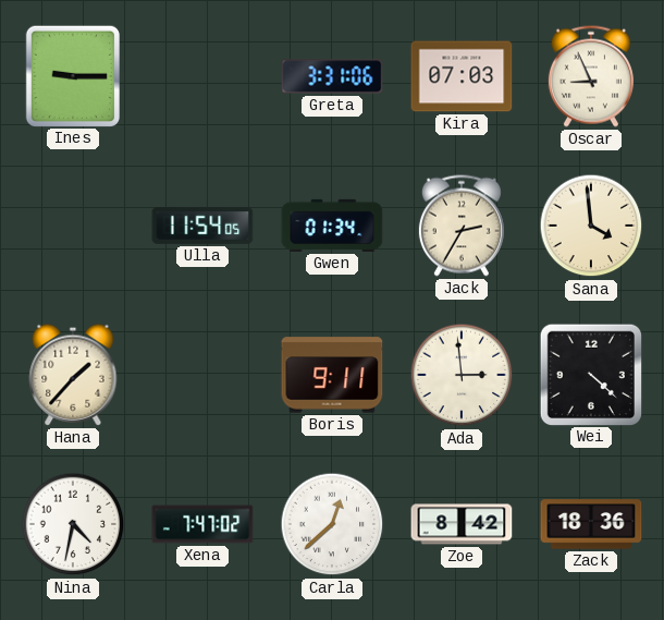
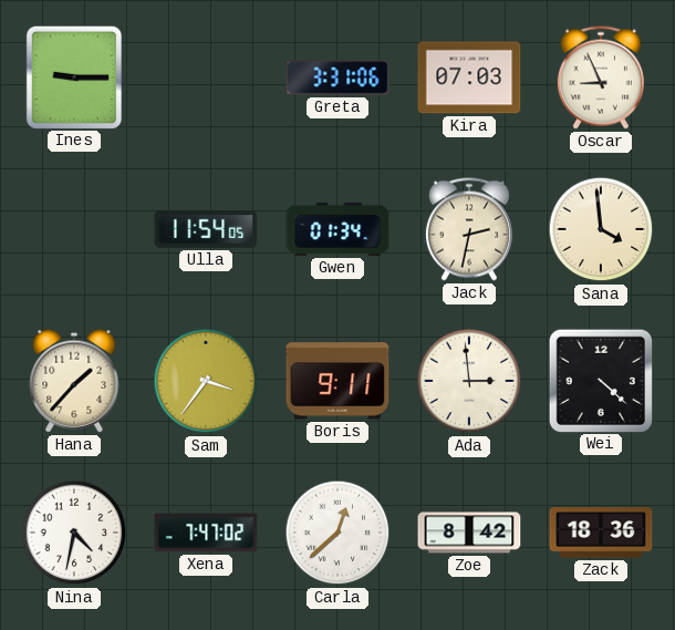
Jack: 2:35 -> 2:32
Sam: none -> 3:36
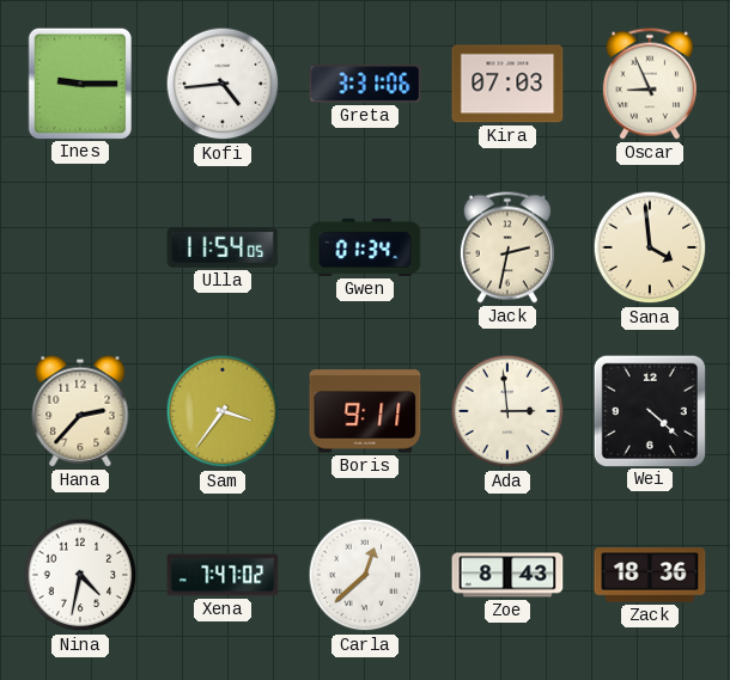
Kofi: none -> 4:44
Hana: 1:37 -> 2:37
Zoe: 8:42 -> 8:43
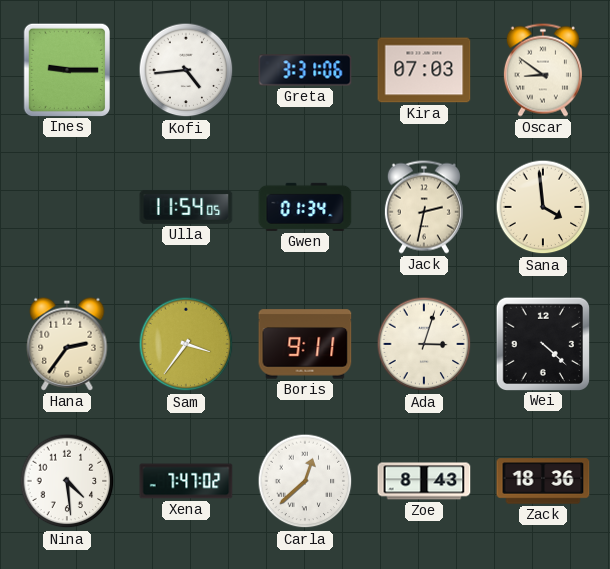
Oscar: 8:56 -> 8:51
Hana: 2:37 -> 2:36
Ada: 2:59 -> 3:03
Nina: 4:32 -> 4:29
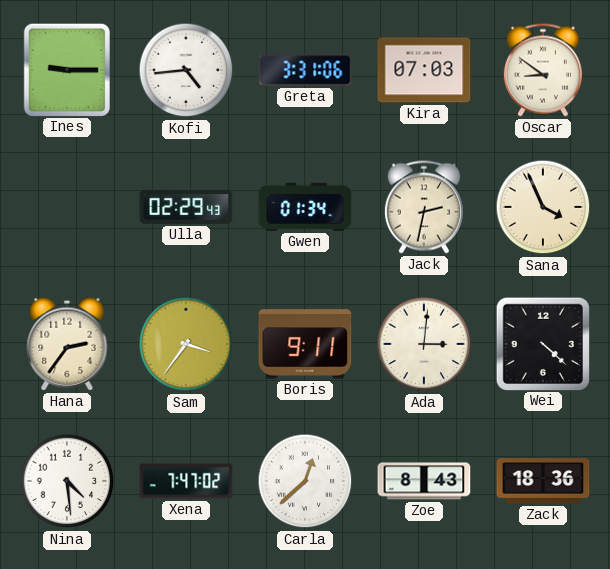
Ulla: 11:54 -> 02:29
Sana: 3:59 -> 3:56
Ada: 3:03 -> 3:01
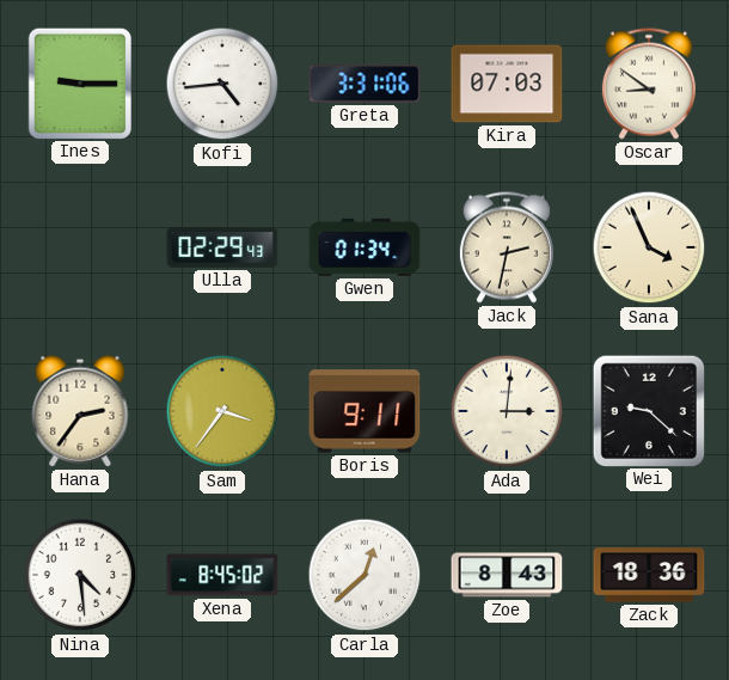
Wei: 4:22 -> 9:22
Xena: 7:47 -> 8:45
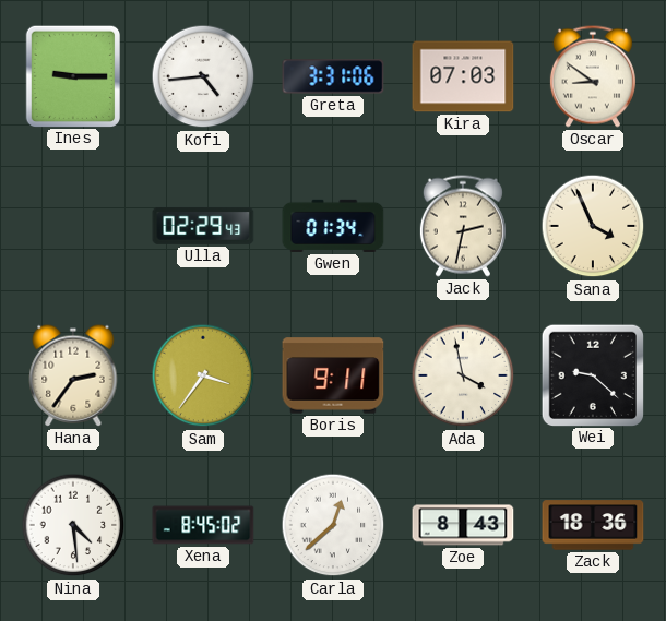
Ada: 3:01 -> 3:58
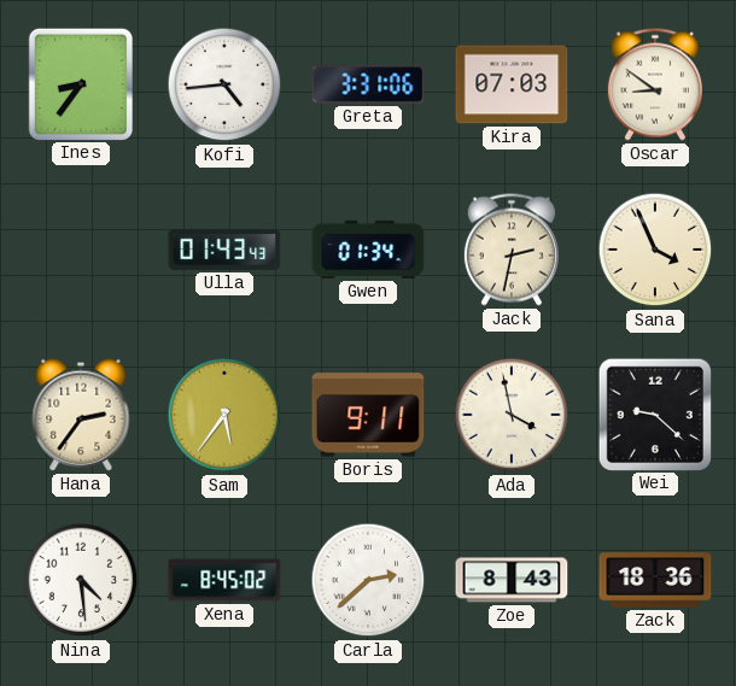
Ines: 9:15 -> 8:36
Ulla: 02:29 -> 01:43
Sam: 3:36 -> 5:36
Carla: 12:38 -> 2:38
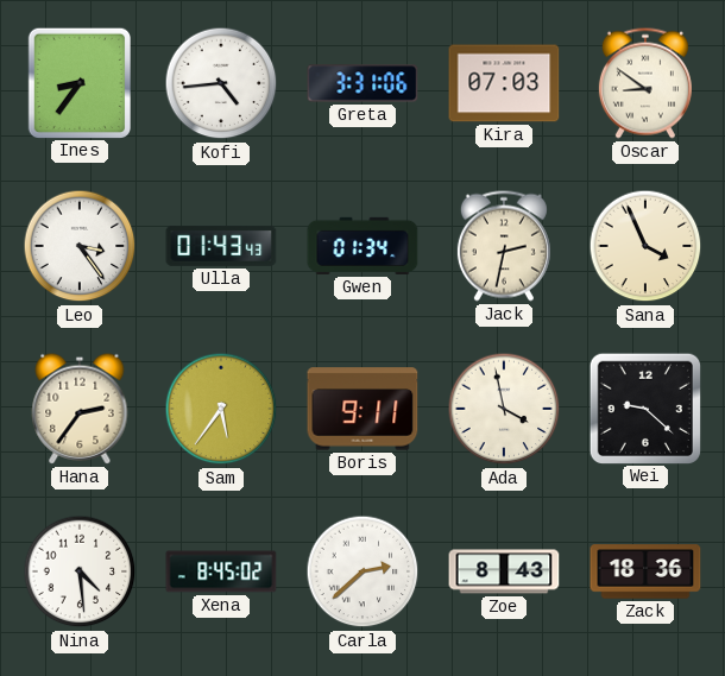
Leo: none -> 3:24
